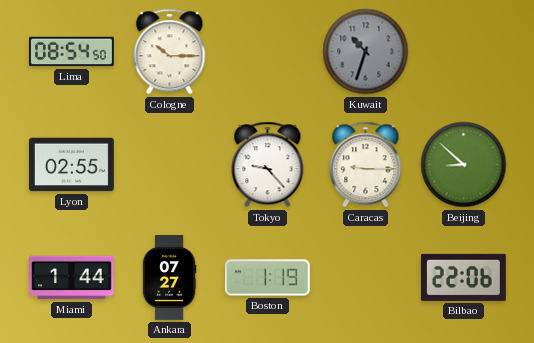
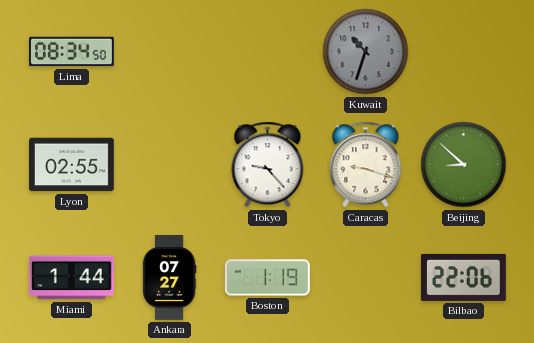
Lima: 08:54 -> 08:34
Cologne: 10:15 -> none
Caracas: 9:15 -> 9:18
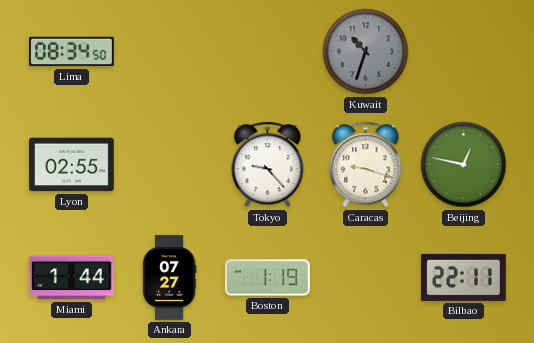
Beijing: 8:52 -> 12:47
Bilbao: 22:06 -> 22:11
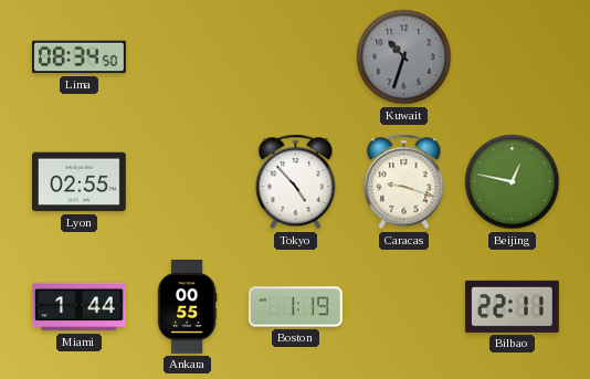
Tokyo: 9:23 -> 4:53
Ankara: 07:27 -> 00:55
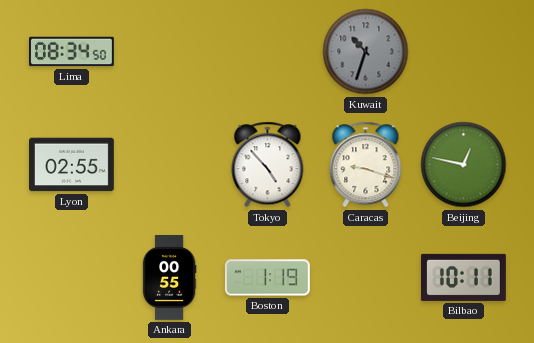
Miami: 1:44 -> none
Bilbao: 22:11 -> 10:11
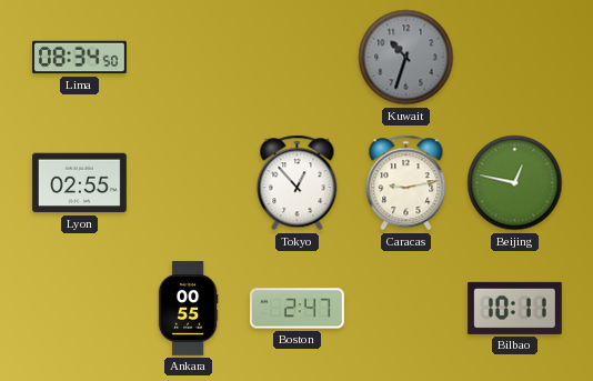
Tokyo: 4:53 -> 12:53
Caracas: 9:18 -> 9:13
Boston: 1:19 -> 2:47
